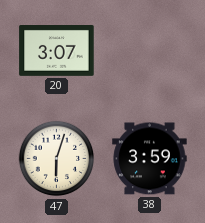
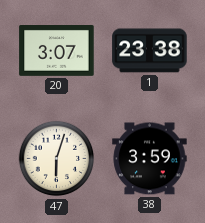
1: none -> 23:38
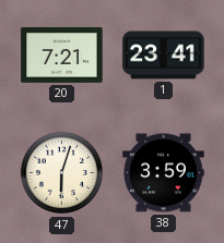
20: 3:07 -> 7:21
1: 23:38 -> 23:41
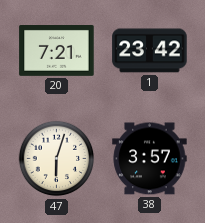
1: 23:41 -> 23:42
38: 3:59 -> 3:57
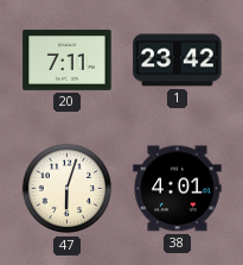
20: 7:21 -> 7:11
38: 3:57 -> 4:01
